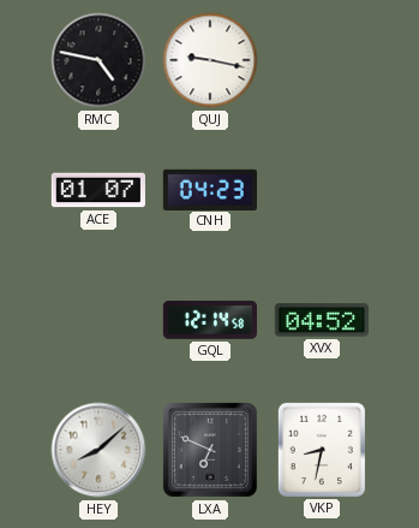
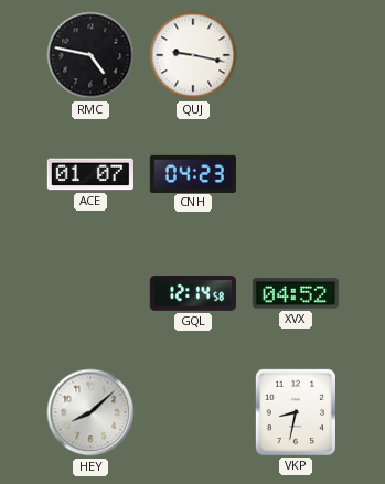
LXA: 6:49 -> none
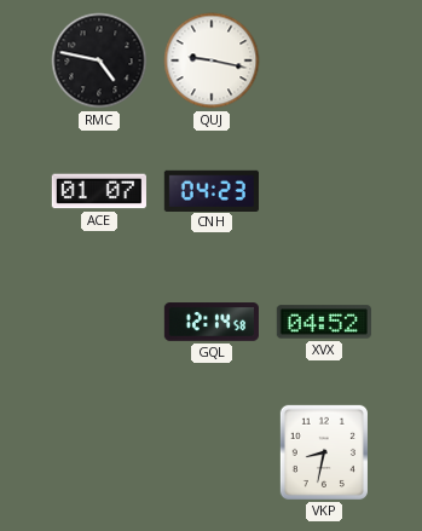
HEY: 8:08 -> none
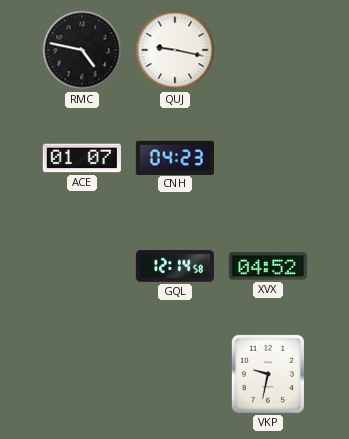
VKP: 8:32 -> 9:32
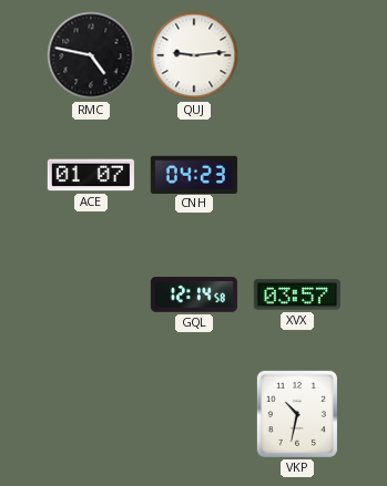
QUJ: 9:17 -> 9:14
XVX: 04:52 -> 03:57
VKP: 9:32 -> 10:32
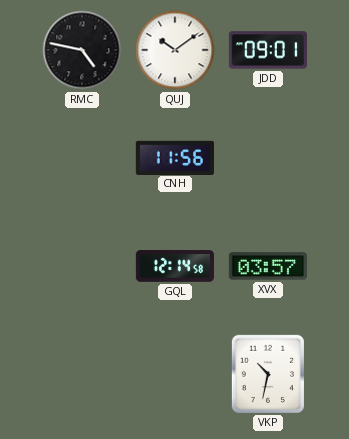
QUJ: 9:14 -> 10:09
JDD: none -> 09:01
ACE: 01:07 -> none
CNH: 04:23 -> 11:56
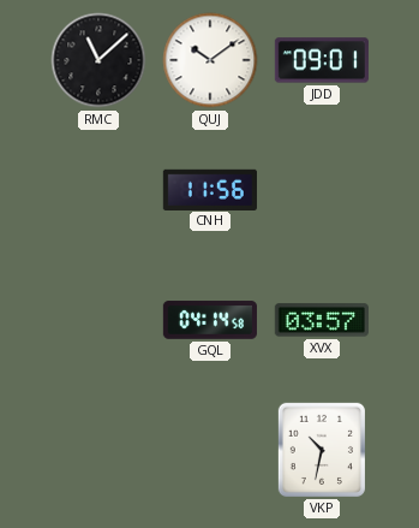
RMC: 4:47 -> 11:08
GQL: 12:14 -> 04:14
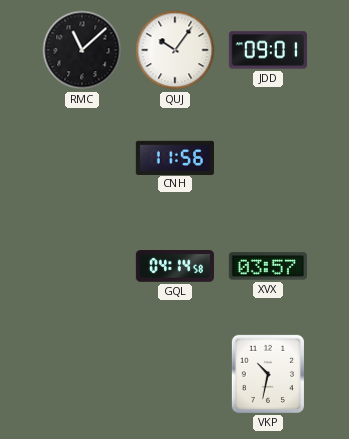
QUJ: 10:09 -> 10:06
